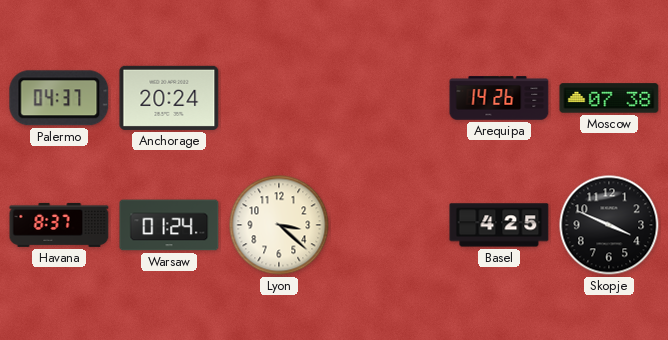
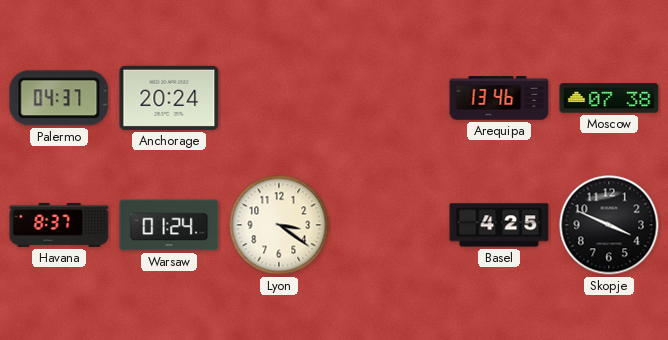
Arequipa: 14:26 -> 13:46
Lyon: 3:22 -> 3:21
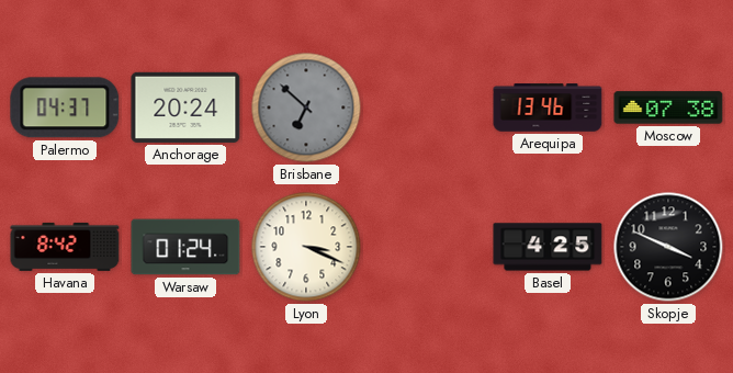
Brisbane: none -> 6:52
Havana: 8:37 -> 8:42
Lyon: 3:21 -> 3:19
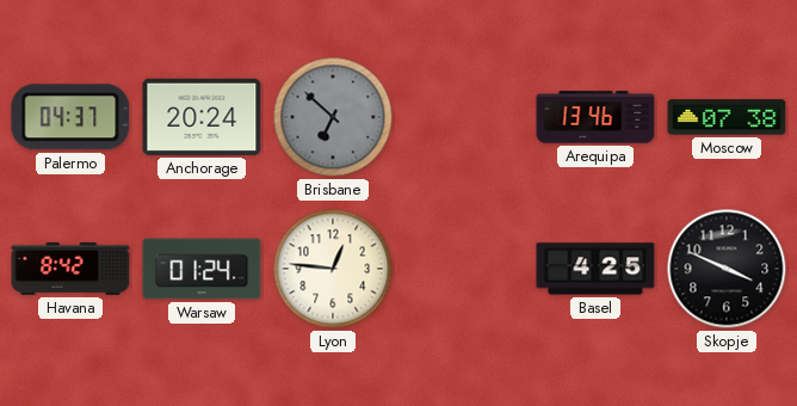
Lyon: 3:19 -> 12:46
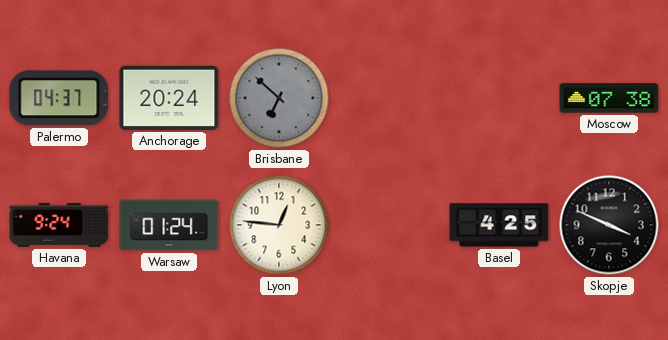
Arequipa: 13:46 -> none
Havana: 8:42 -> 9:24
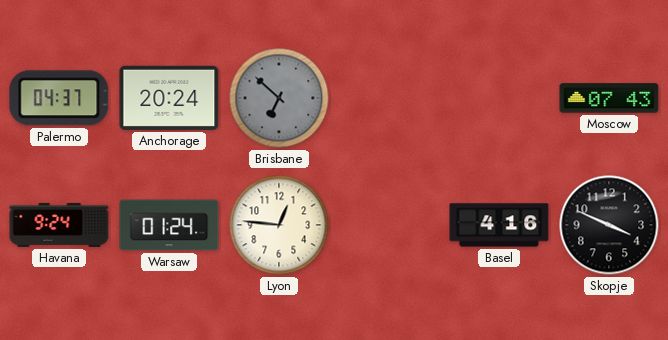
Moscow: 07:38 -> 07:43
Basel: 4:25 -> 4:16
